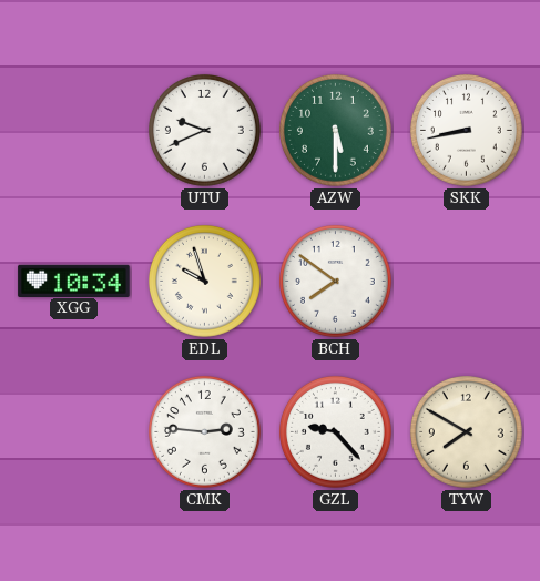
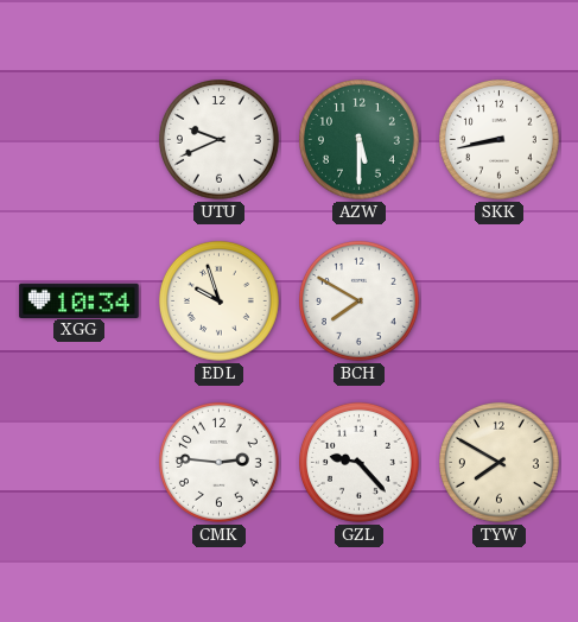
BCH: 7:51 -> 7:50
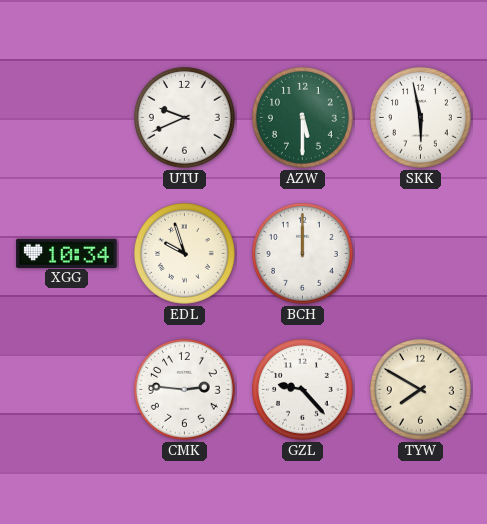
SKK: 8:43 -> 5:58
BCH: 7:50 -> 12:00
